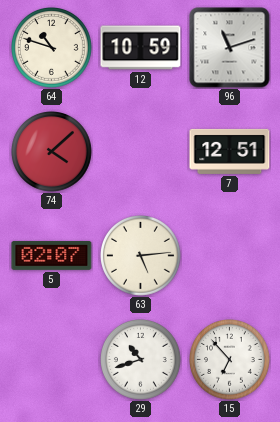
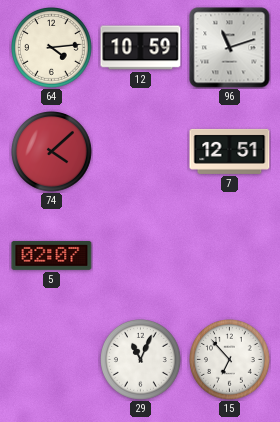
64: 10:48 -> 4:14
63: 5:14 -> none
29: 10:42 -> 11:04
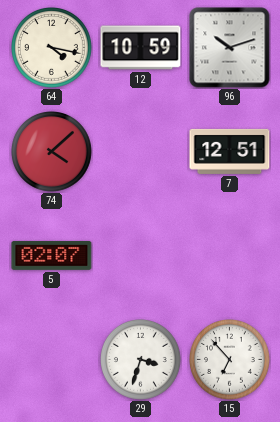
64: 4:14 -> 4:17
96: 11:12 -> 10:12
29: 11:04 -> 3:33
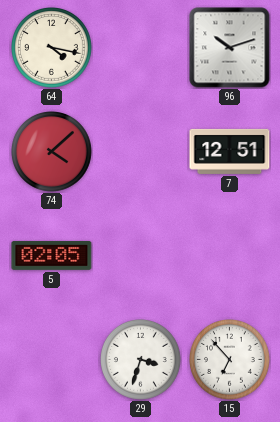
12: 10:59 -> none
5: 02:07 -> 02:05
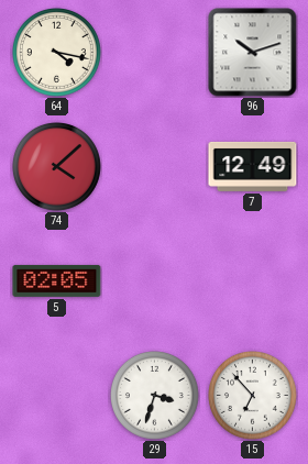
7: 12:51 -> 12:49
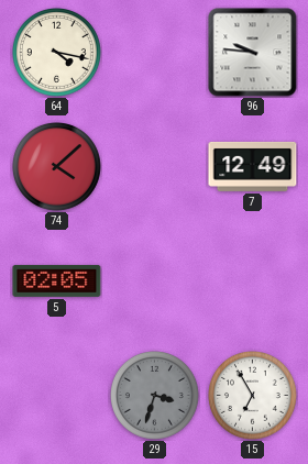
96: 10:12 -> 9:46
29 dial: white -> grey
15: 6:53 -> 6:55
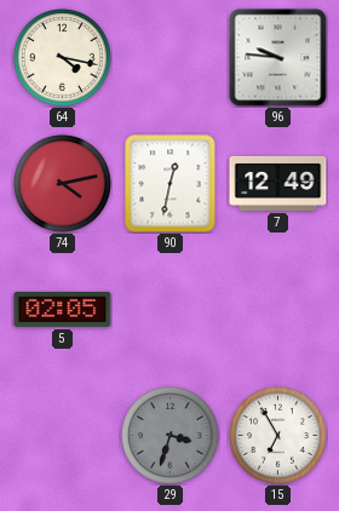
74: 4:08 -> 4:13
90: none -> 12:32
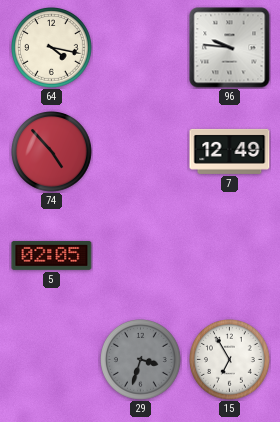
74: 4:13 -> 4:53
90: 12:32 -> none
